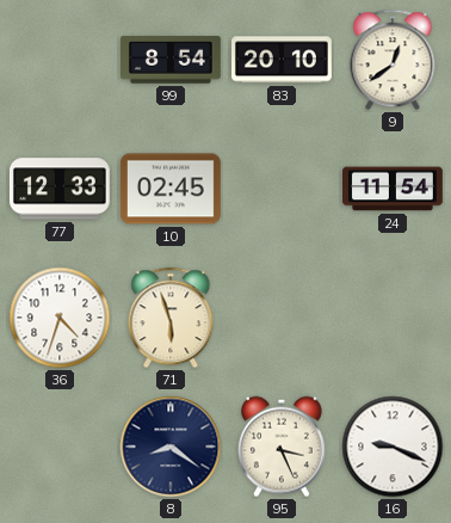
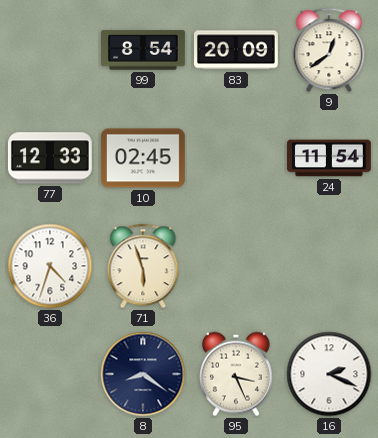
83: 20:10 -> 20:09
16: 9:19 -> 2:19
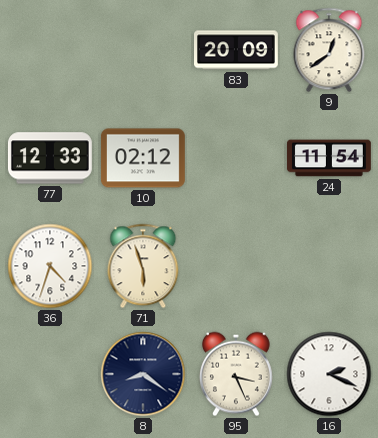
99: 8:54 -> none
10: 02:45 -> 02:12
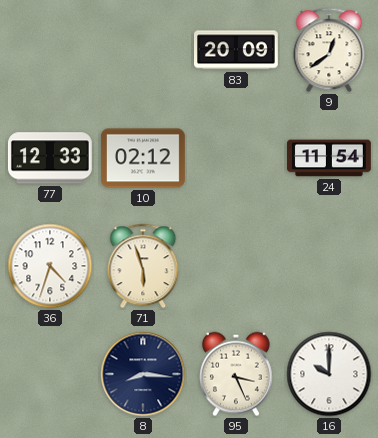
8: 8:21 -> 8:16
16: 2:19 -> 10:00
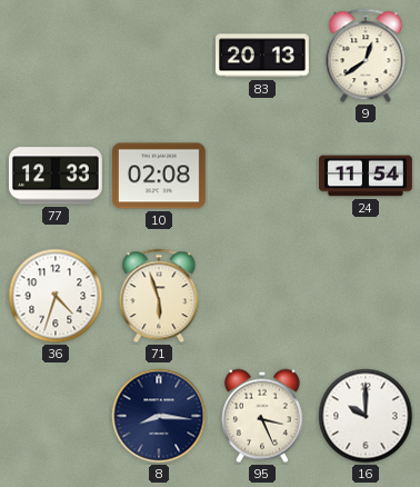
83: 20:09 -> 20:13
10: 02:12 -> 02:08
